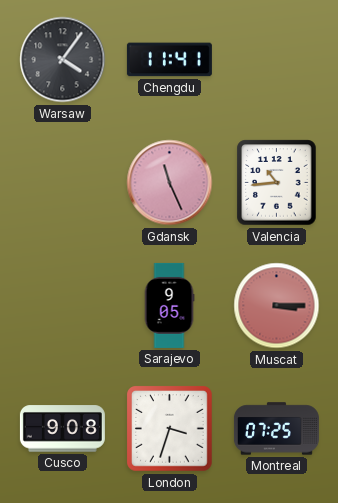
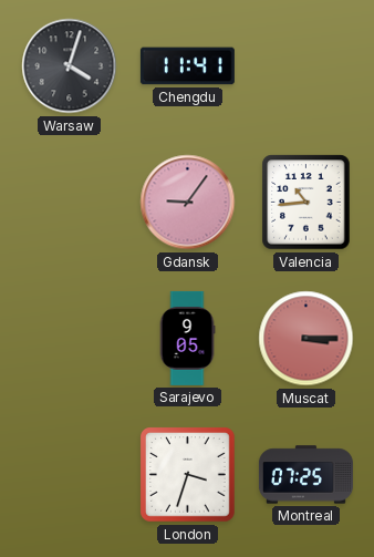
Warsaw: 4:06 -> 4:03
Gdansk: 11:26 -> 9:06
Cusco: 9:08 -> none
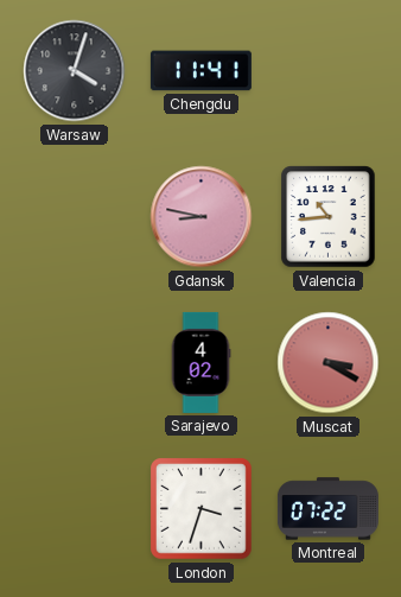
Gdansk: 9:06 -> 8:47
Sarajevo: 9:05 -> 4:02
Muscat: 3:15 -> 3:20
Montreal: 07:25 -> 07:22
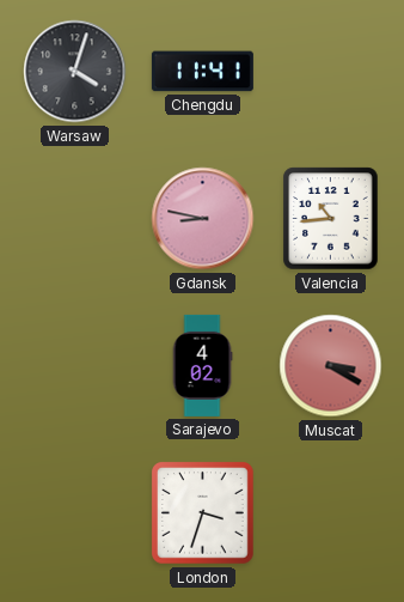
Montreal: 07:22 -> none
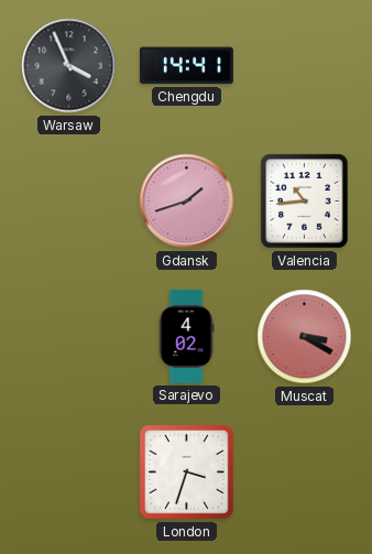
Warsaw: 4:03 -> 3:56
Chengdu: 11:41 -> 14:41
Gdansk: 8:47 -> 1:42
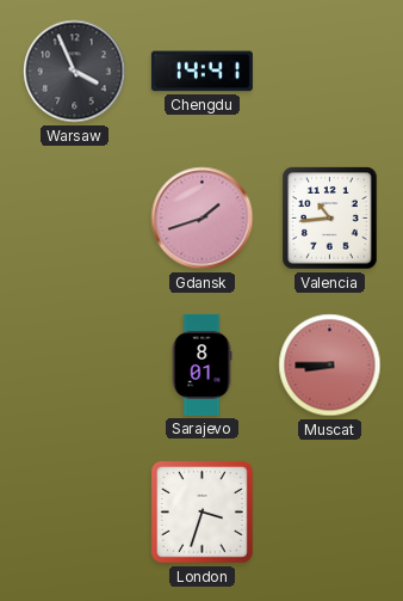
Sarajevo: 4:02 -> 8:01
Muscat: 3:20 -> 8:45
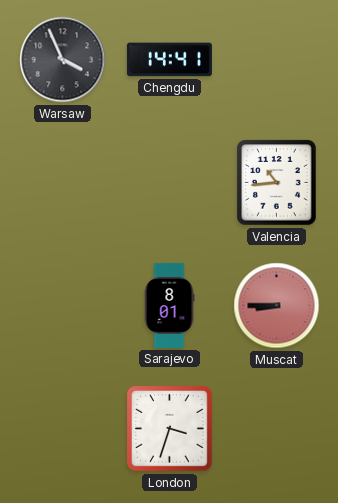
Gdansk: 1:42 -> none
